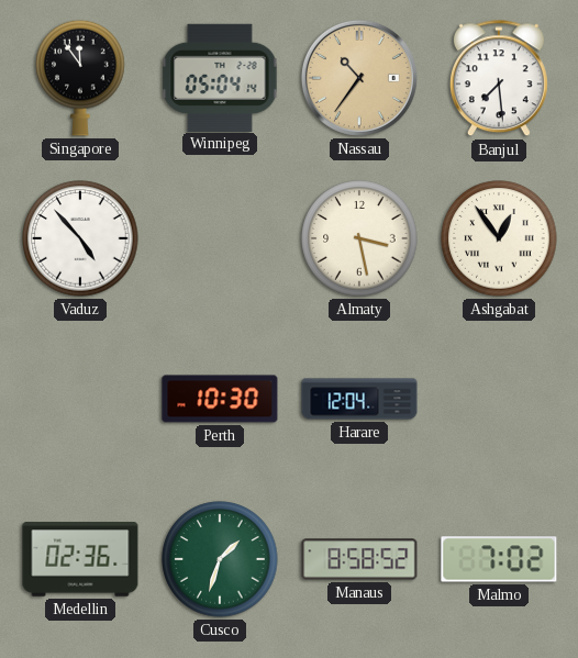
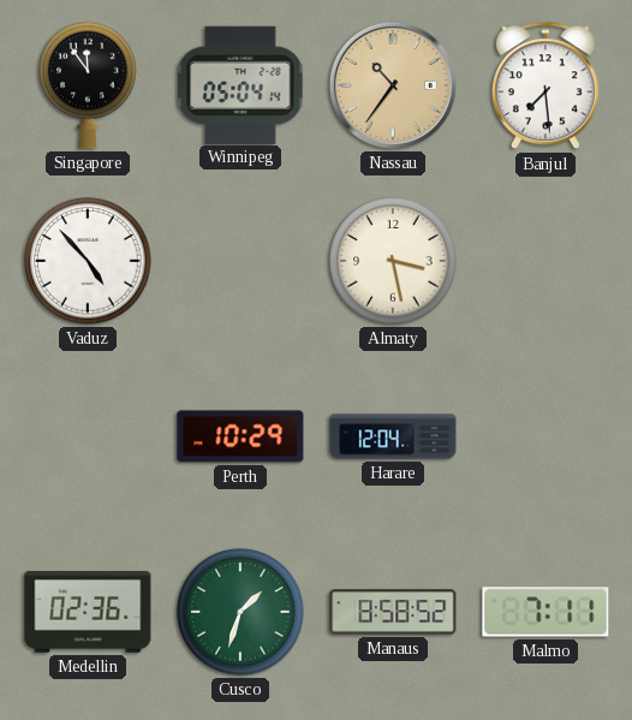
Ashgabat: 12:54 -> none
Perth: 10:30 -> 10:29
Malmo: 7:02 -> 7:11
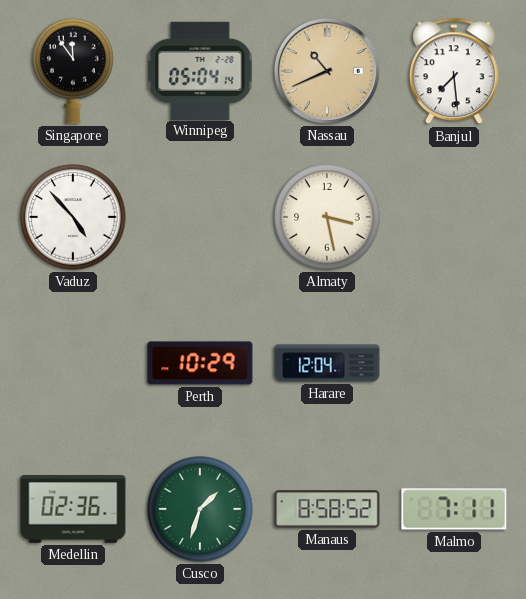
Nassau: 10:36 -> 10:41
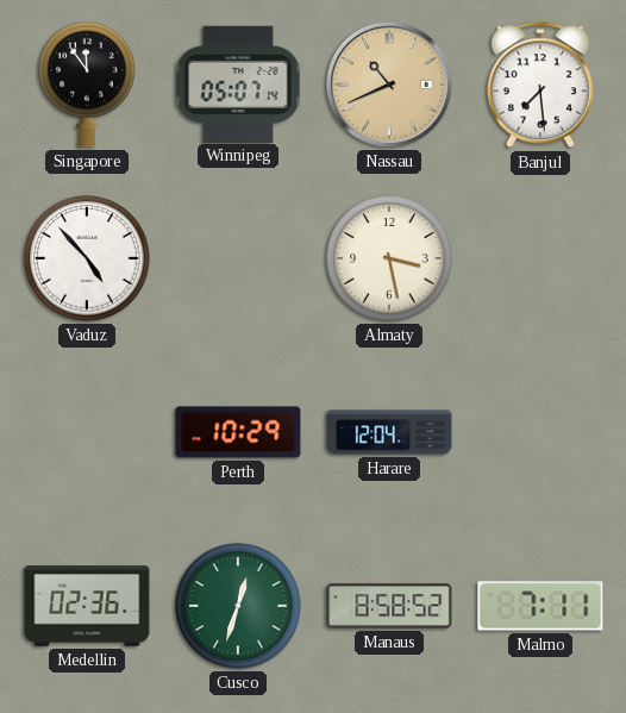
Winnipeg: 05:04 -> 05:07
Cusco: 1:33 -> 12:33
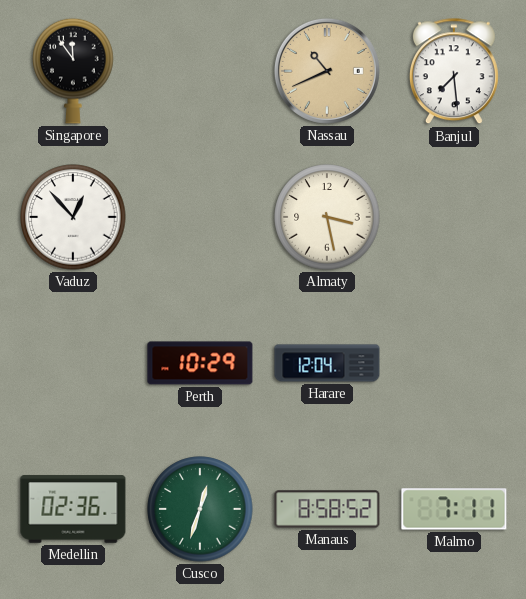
Winnipeg: 05:07 -> none
Vaduz: 4:53 -> 12:53
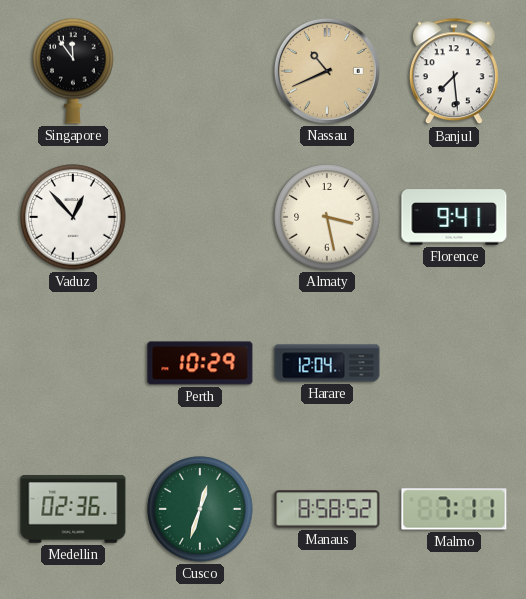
Florence: none -> 9:41
